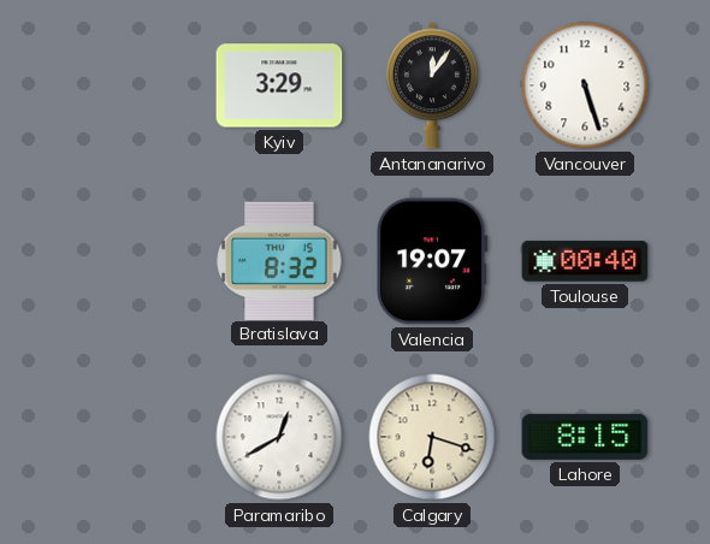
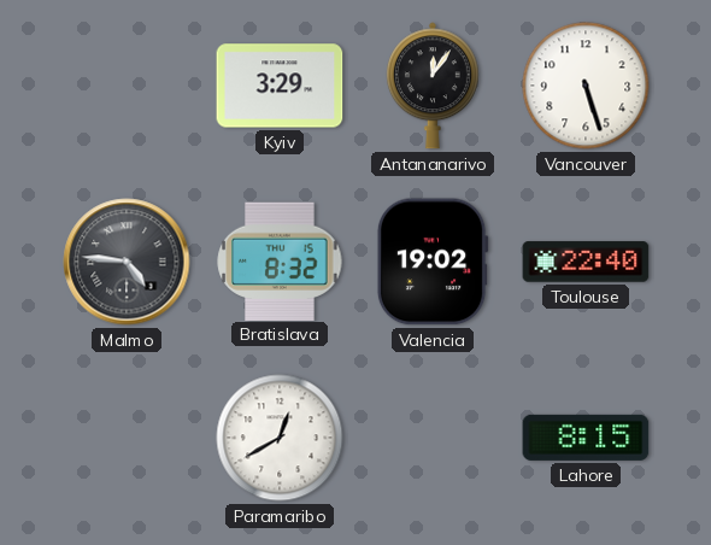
Malmo: none -> 4:46
Valencia: 19:07 -> 19:02
Toulouse: 00:40 -> 22:40
Calgary: 6:18 -> none
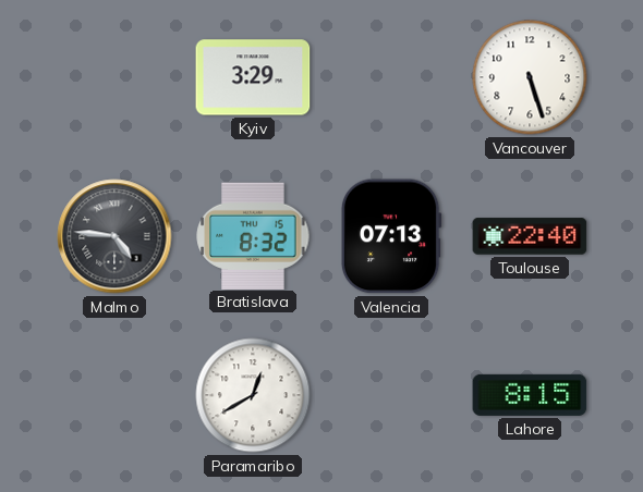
Antananarivo: 12:06 -> none
Valencia: 19:02 -> 07:13
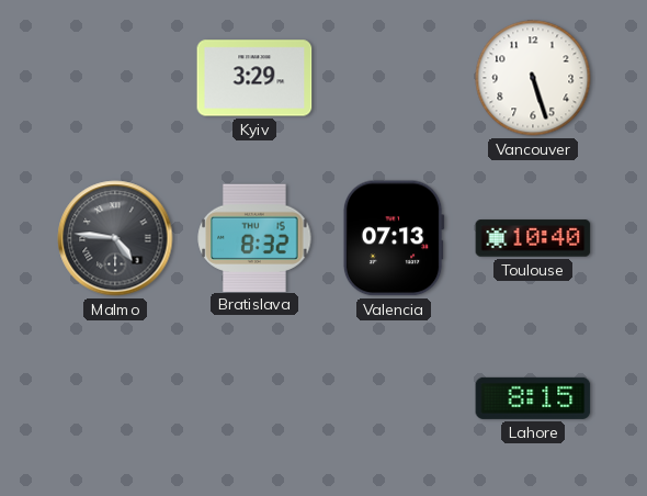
Toulouse: 22:40 -> 10:40
Paramaribo: 12:40 -> none
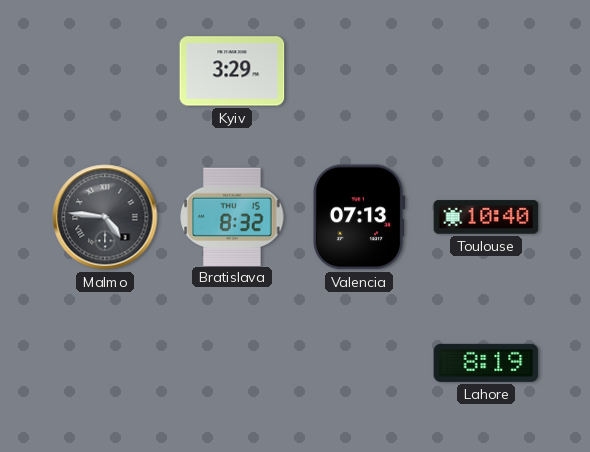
Vancouver: 5:27 -> none
Lahore: 8:15 -> 8:19
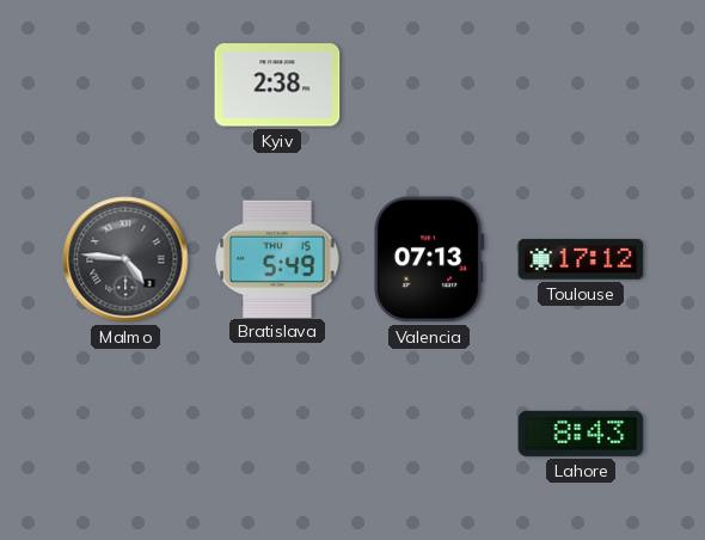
Kyiv: 3:29 -> 2:38
Bratislava: 8:32 -> 5:49
Toulouse: 10:40 -> 17:12
Lahore: 8:19 -> 8:43
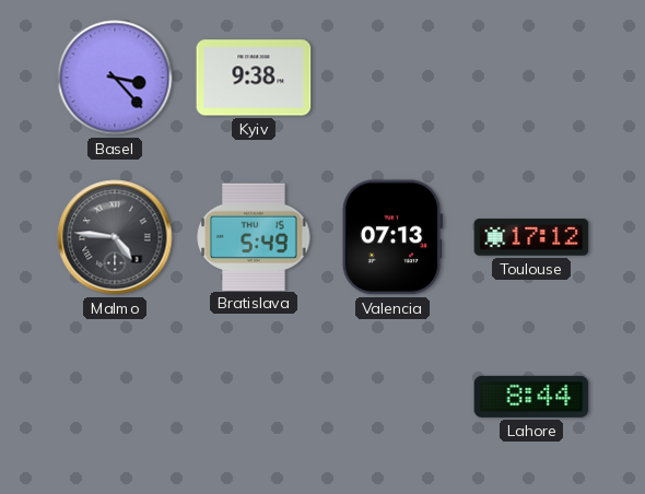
Basel: none -> 3:23
Kyiv: 2:38 -> 9:38
Lahore: 8:43 -> 8:44
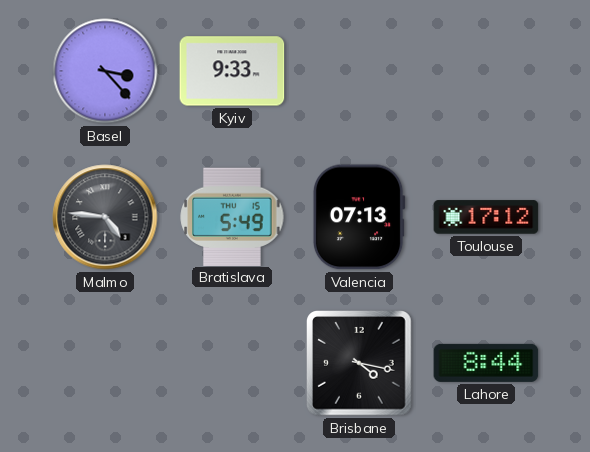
Kyiv: 9:38 -> 9:33
Brisbane: none -> 4:17
